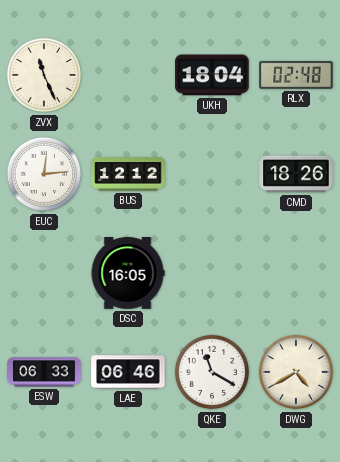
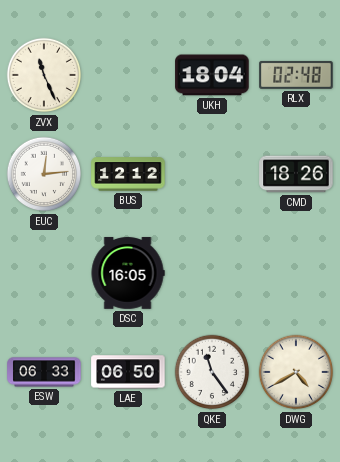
LAE: 06:46 -> 06:50
QKE: 11:20 -> 11:24
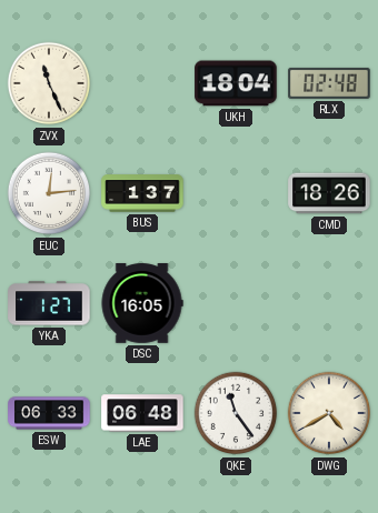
BUS: 12:12 -> 1:37
YKA: none -> 1:27
LAE: 06:50 -> 06:48
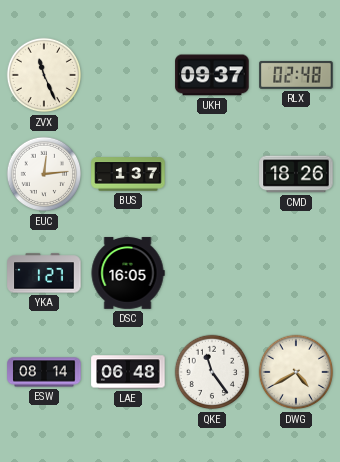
UKH: 18:04 -> 09:37
ESW: 06:33 -> 08:14
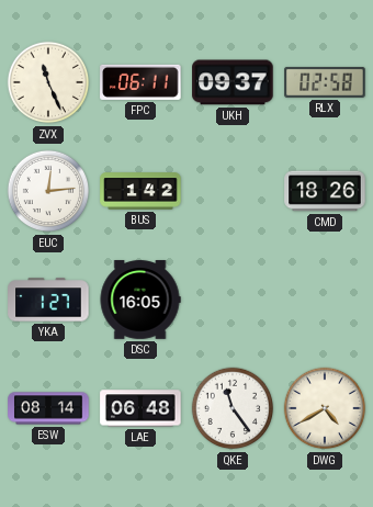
FPC: none -> 06:11
RLX: 02:48 -> 02:58
BUS: 1:37 -> 1:42
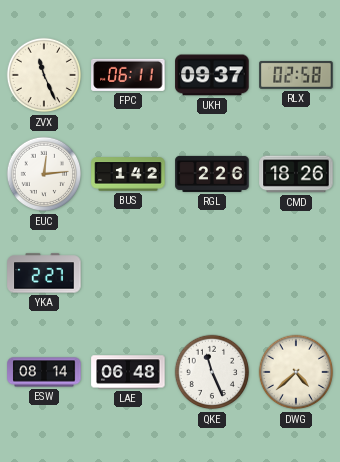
RGL: none -> 2:26
YKA: 1:27 -> 2:27
DSC: 16:05 -> none
QKE: 11:24 -> 11:26
DWG: 4:40 -> 4:38
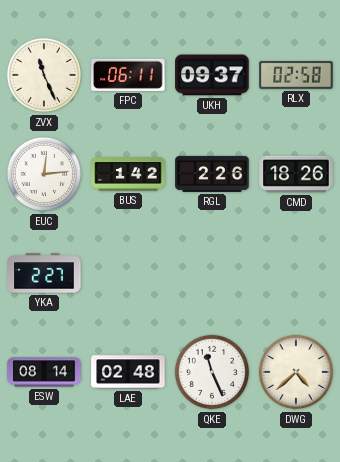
LAE: 06:48 -> 02:48
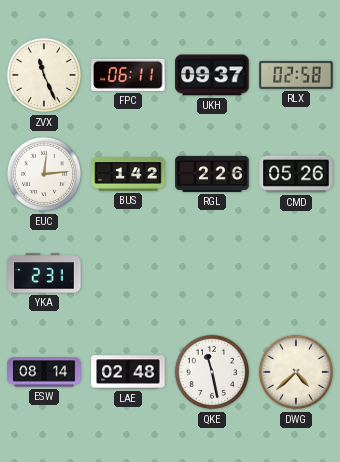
CMD: 18:26 -> 05:26
YKA: 2:27 -> 2:31
QKE: 11:26 -> 11:28
